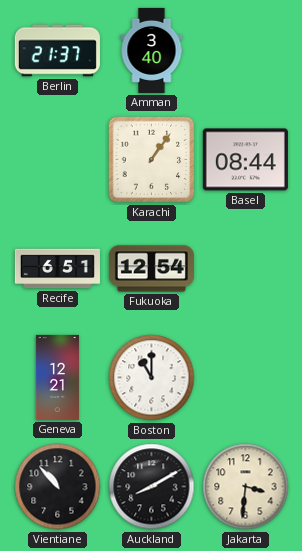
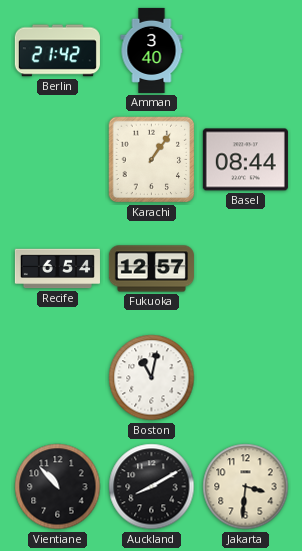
Berlin: 21:37 -> 21:42
Recife: 6:51 -> 6:54
Fukuoka: 12:54 -> 12:57
Geneva: 12:21 -> none
Boston: 11:00 -> 11:02
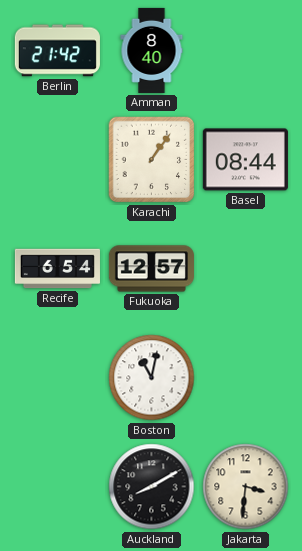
Amman: 3:40 -> 8:40
Vientiane: 10:53 -> none
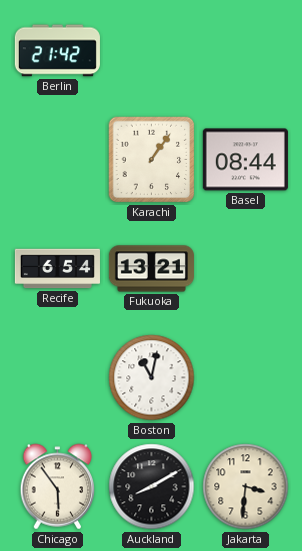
Amman: 8:40 -> none
Fukuoka: 12:57 -> 13:21
Chicago: none -> 5:54
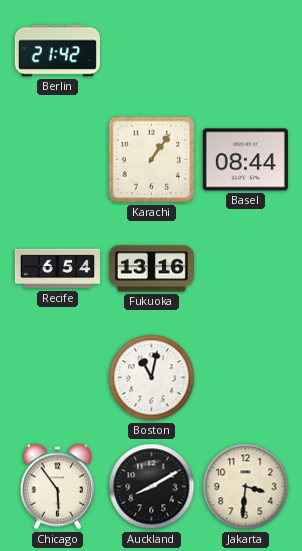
Fukuoka: 13:21 -> 13:16
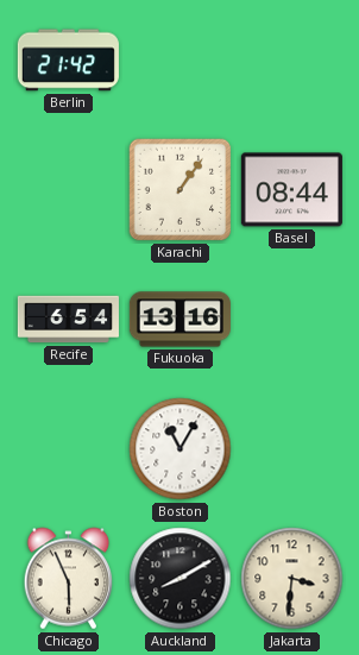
Boston: 11:02 -> 11:05
Chicago: 5:54 -> 5:56
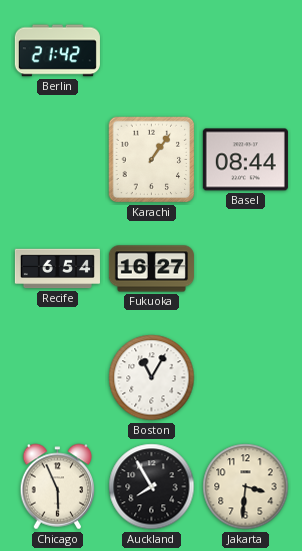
Fukuoka: 13:16 -> 16:27
Auckland: 8:10 -> 7:55
